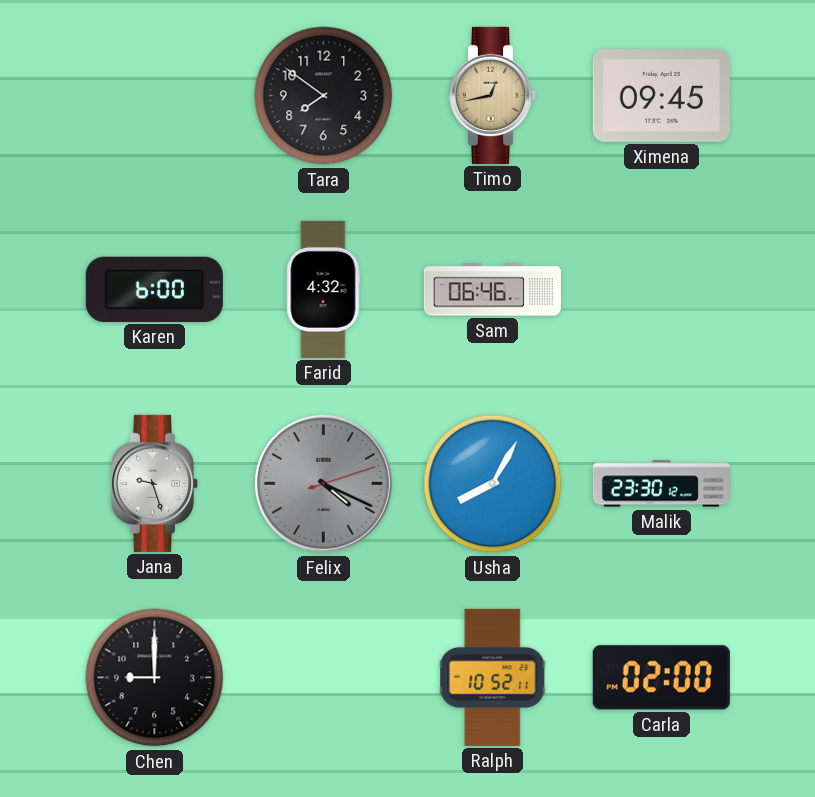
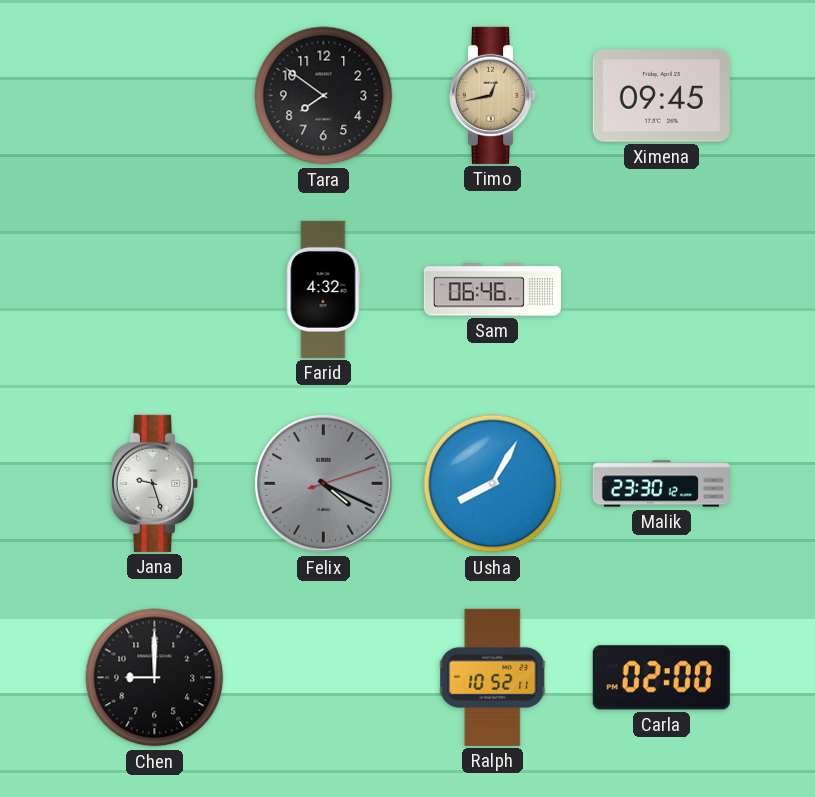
Karen: 6:00 -> none
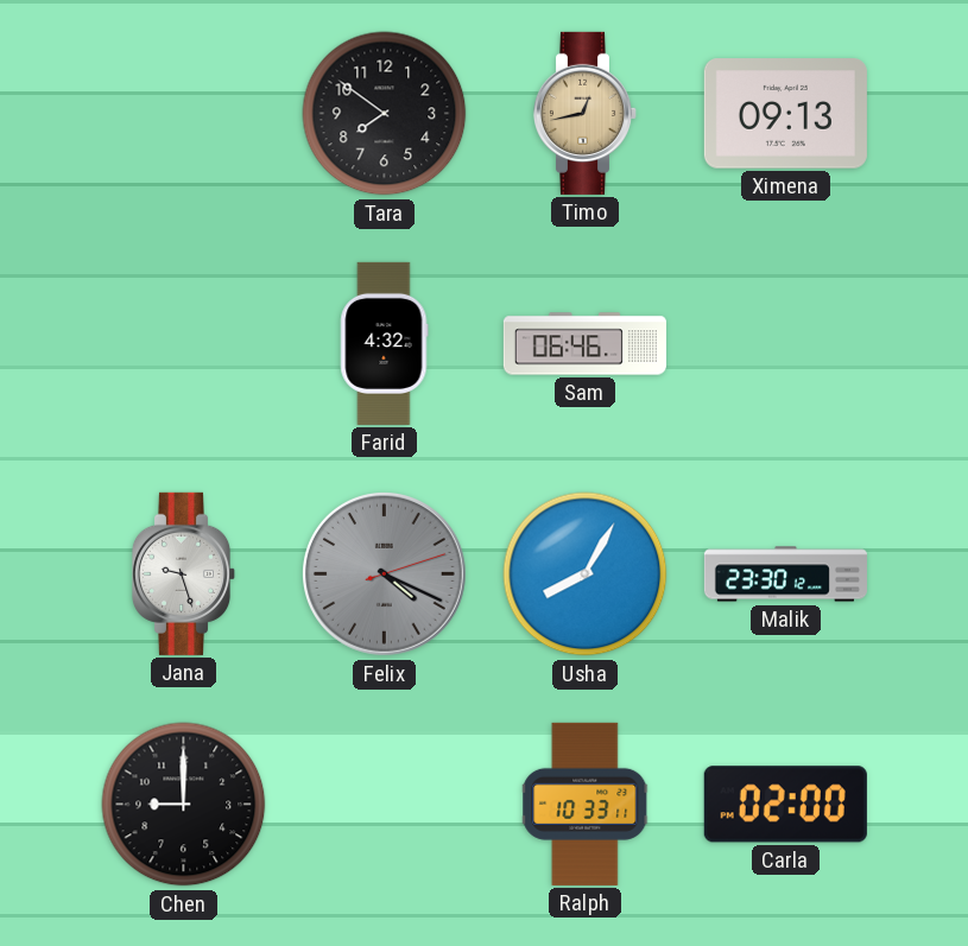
Ximena: 09:45 -> 09:13
Ralph: 10:52 -> 10:33
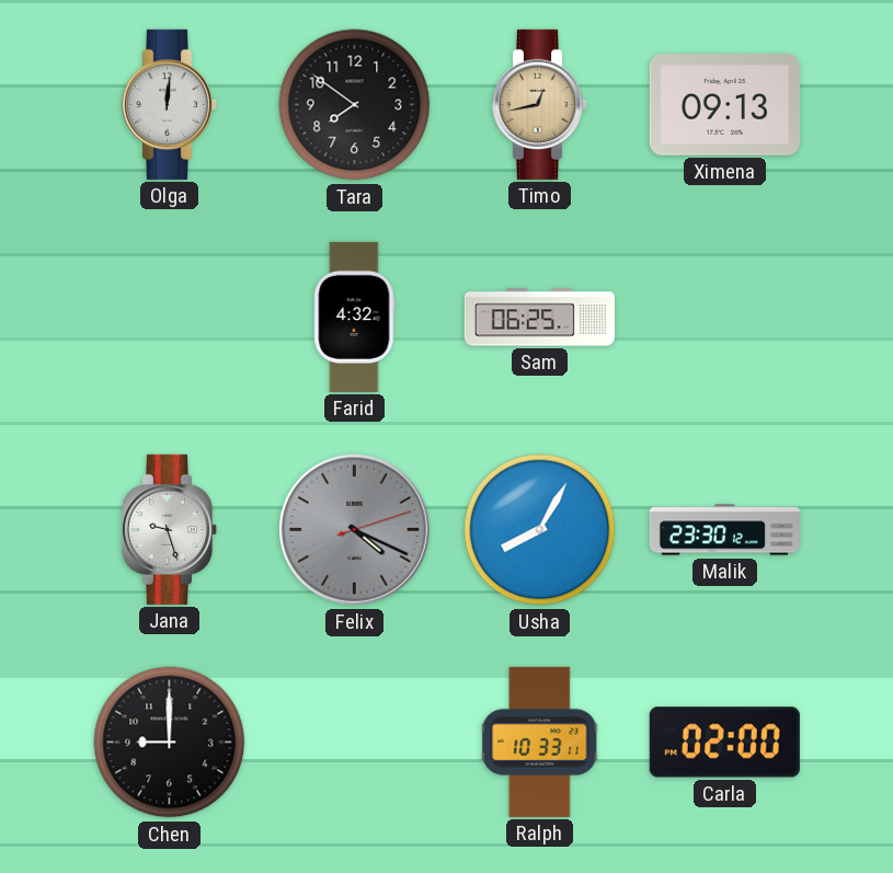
Olga: none -> 12:01
Sam: 06:46 -> 06:25
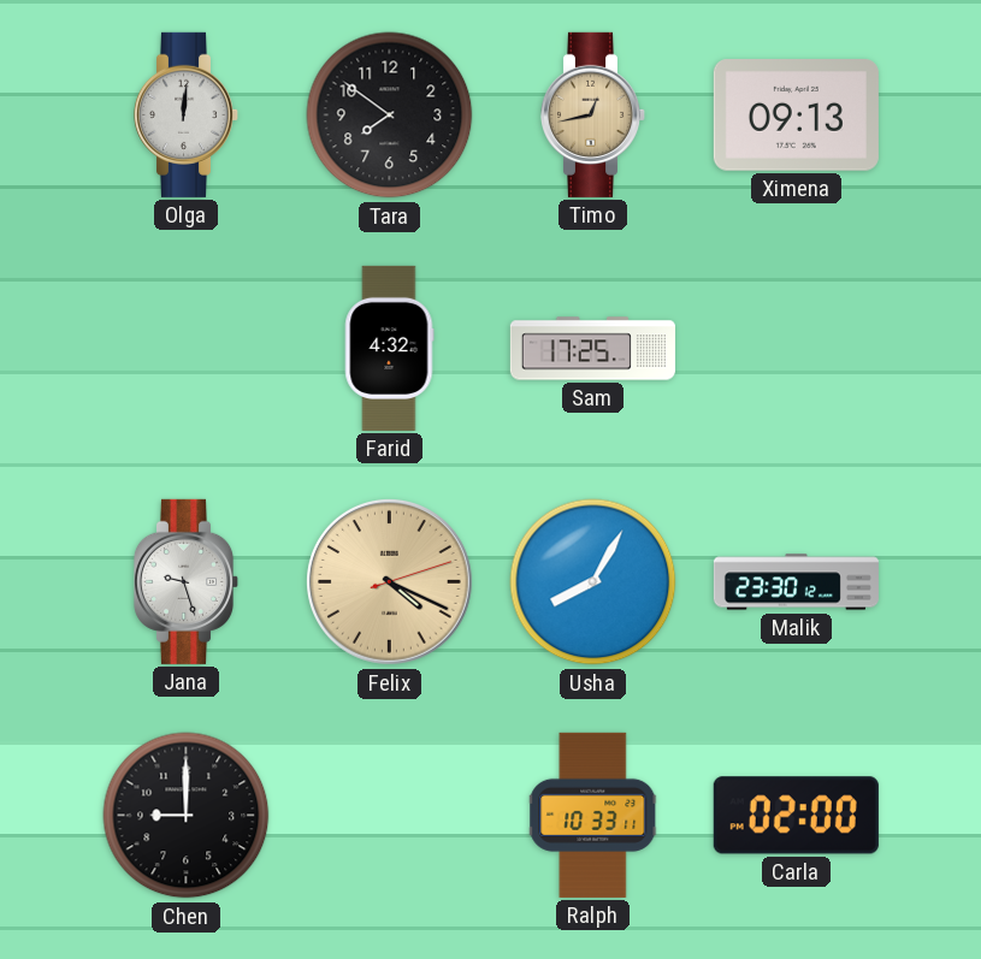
Sam: 06:25 -> 17:25
Felix dial: grey -> champagne
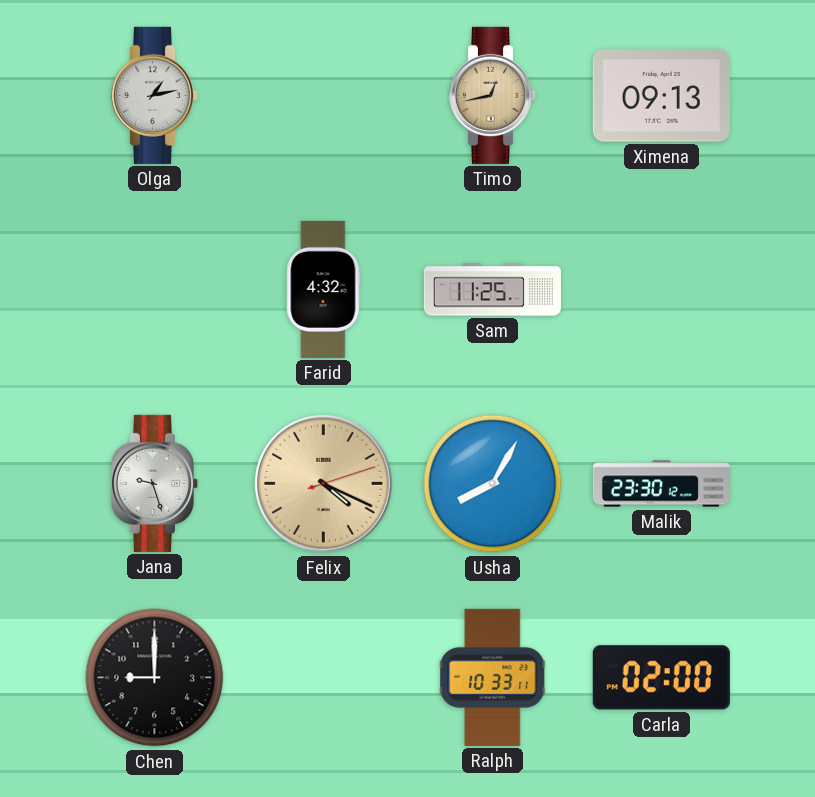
Olga: 12:01 -> 1:13
Tara: 7:51 -> none
Sam: 17:25 -> 11:25
